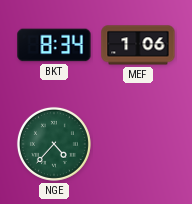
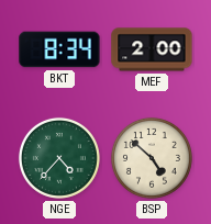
MEF: 1:06 -> 2:00
BSP: none -> 4:52
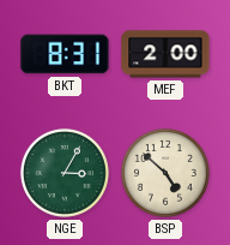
BKT: 8:34 -> 8:31
NGE: 4:37 -> 3:05
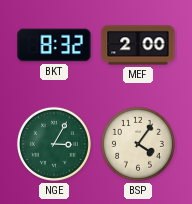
BKT: 8:31 -> 8:32
BSP: 4:52 -> 4:06
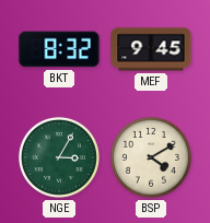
MEF: 2:00 -> 9:45
BSP: 4:06 -> 4:10
